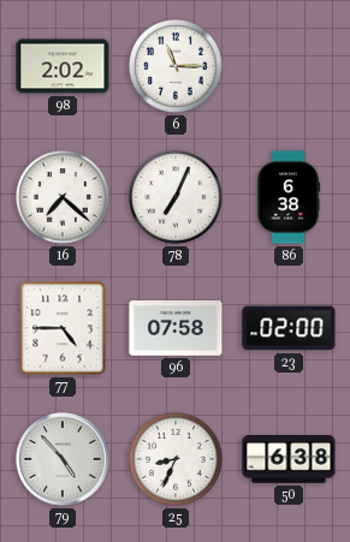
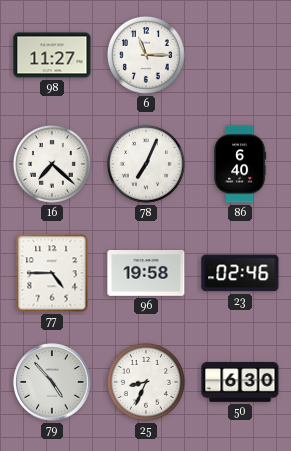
98: 2:02 -> 11:27
86: 6:38 -> 6:40
96: 07:58 -> 19:58
23: 02:00 -> 02:46
50: 6:38 -> 6:30
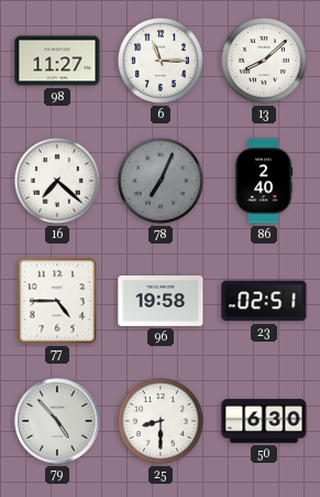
13: none -> 8:08
78 dial: white -> grey
86: 6:40 -> 2:40
23: 02:46 -> 02:51
25: 8:34 -> 8:30
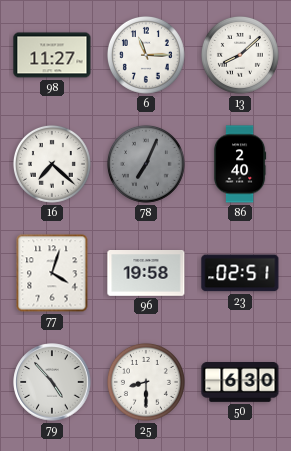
77: 4:45 -> 4:03
